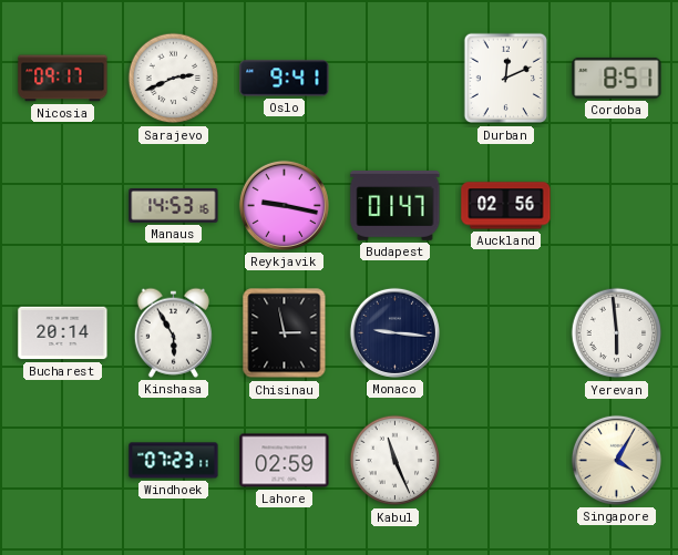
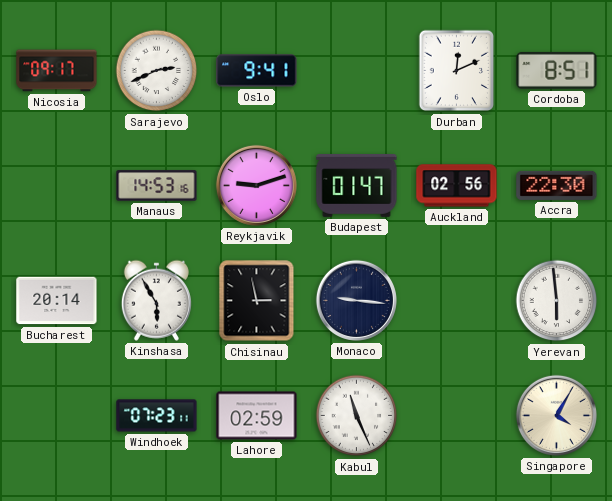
Reykjavik: 9:17 -> 9:12
Accra: none -> 22:30
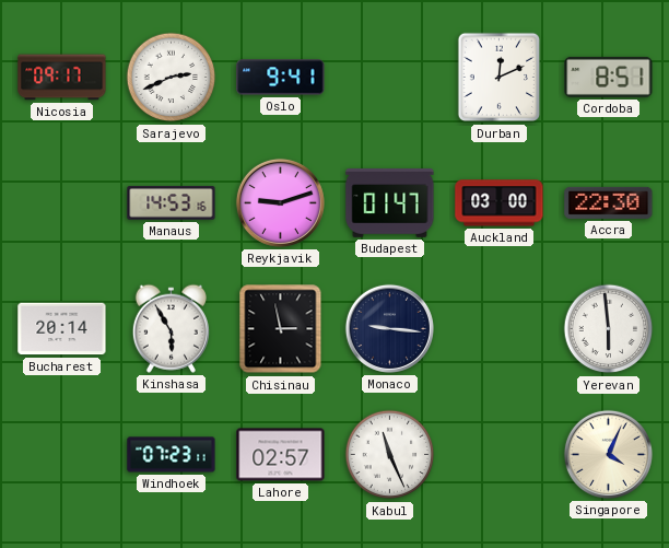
Auckland: 02:56 -> 03:00
Lahore: 02:59 -> 02:57
Singapore: 4:05 -> 4:04
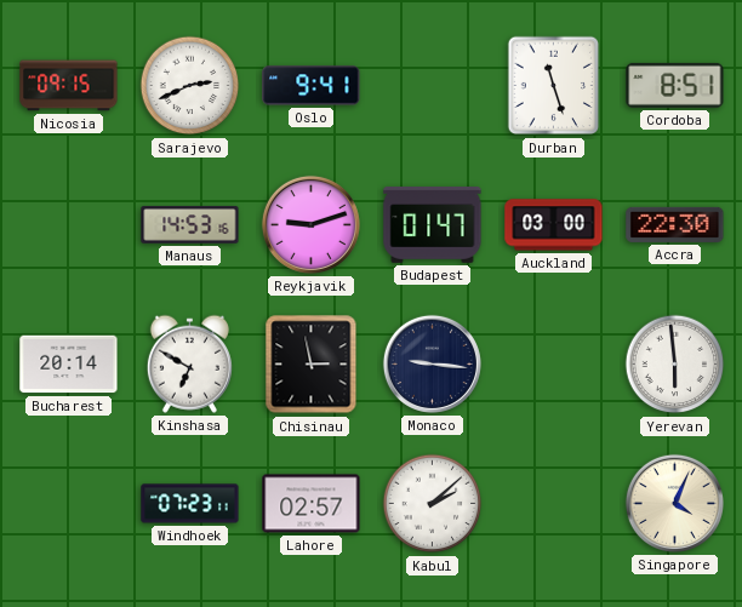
Nicosia: 09:17 -> 09:15
Durban: 12:11 -> 11:27
Kinshasa: 5:55 -> 6:50
Kabul: 11:26 -> 2:08
